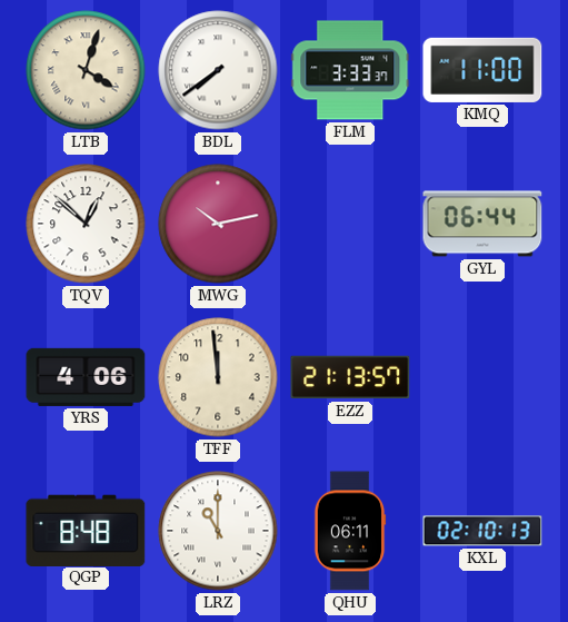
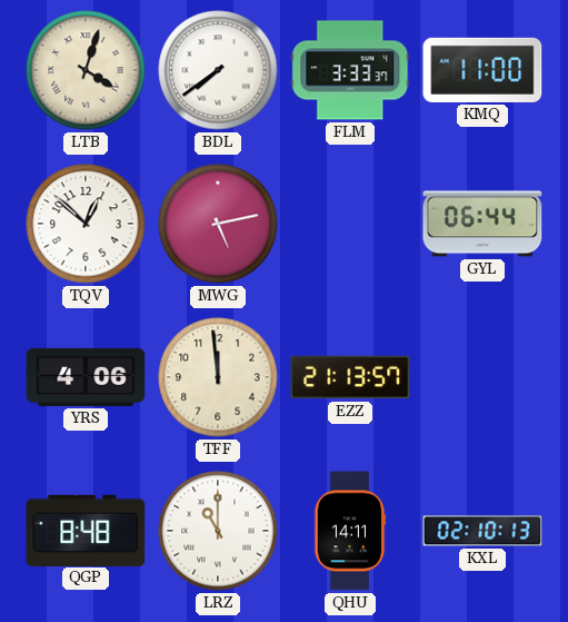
MWG: 10:13 -> 5:13
QHU: 06:11 -> 14:11
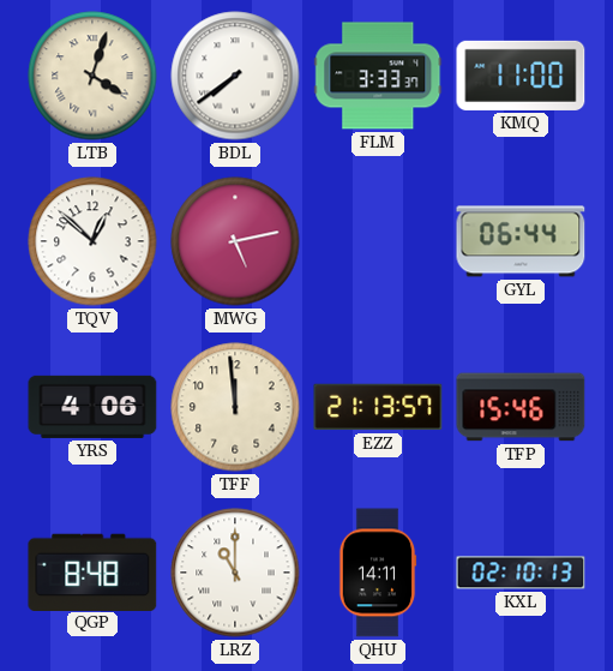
TFP: none -> 15:46
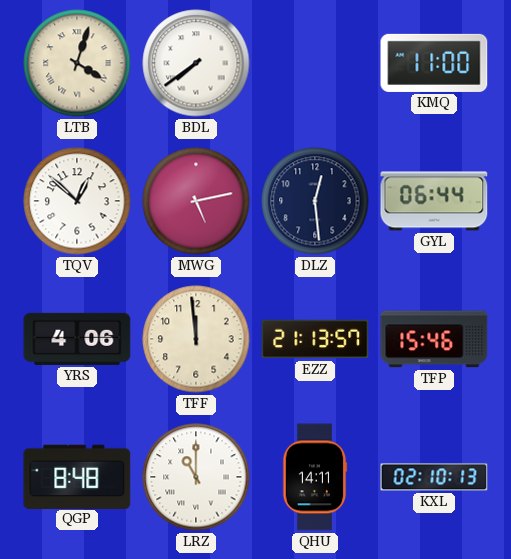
FLM: 3:33 -> none
DLZ: none -> 12:29
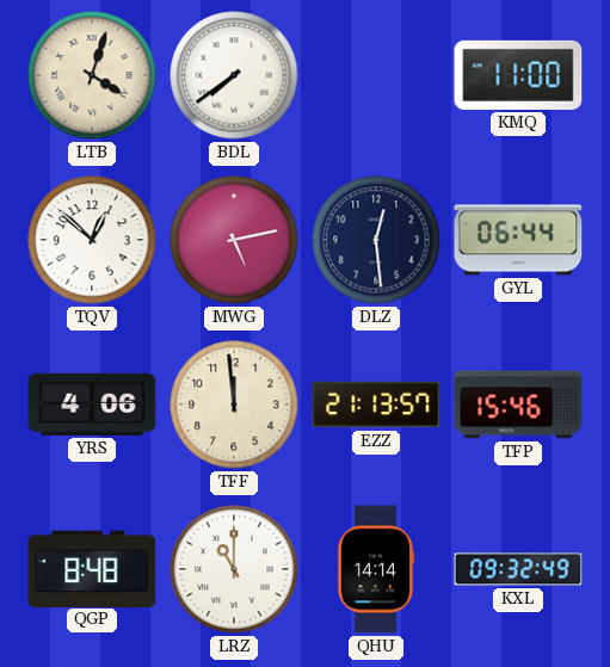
QHU: 14:11 -> 14:14
KXL: 02:10 -> 09:32
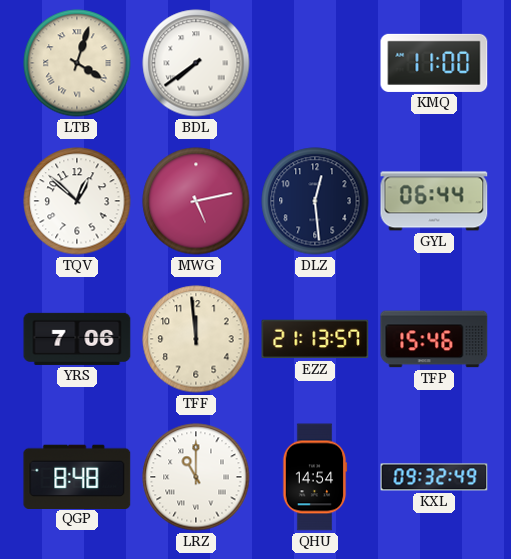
YRS: 4:06 -> 7:06
QHU: 14:14 -> 14:54
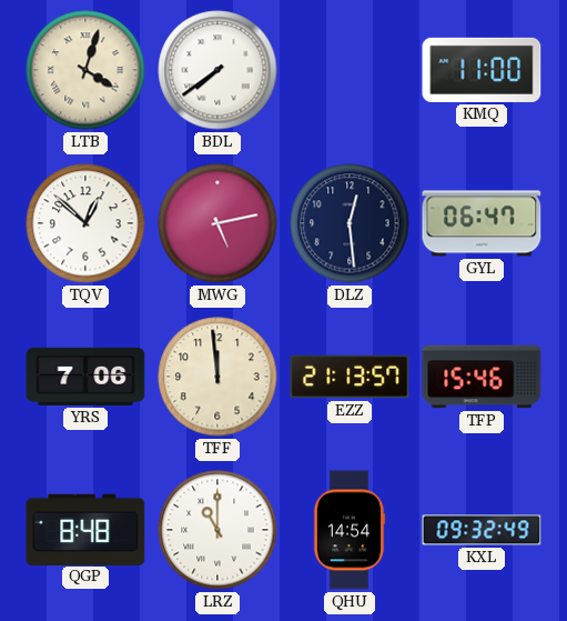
GYL: 06:44 -> 06:47
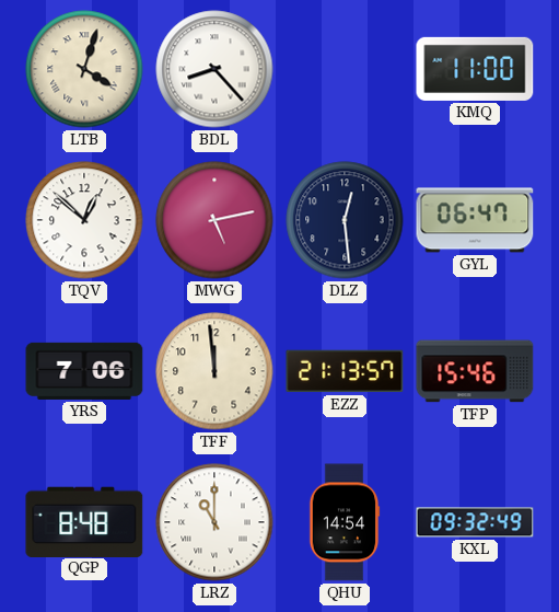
BDL: 7:39 -> 8:23
